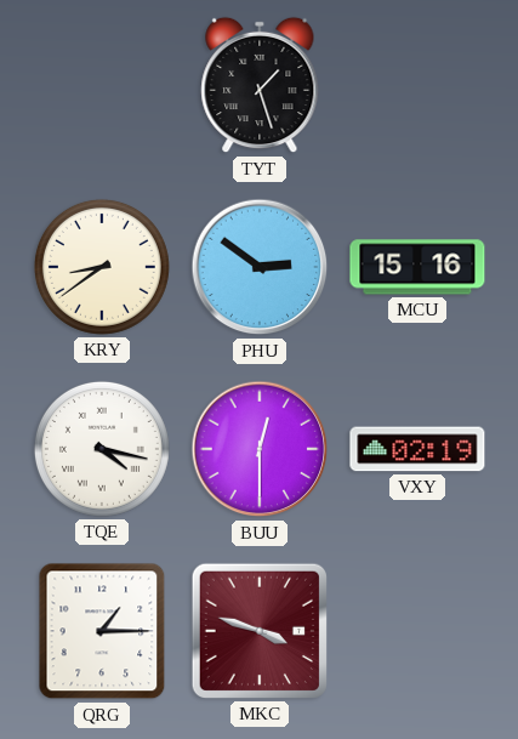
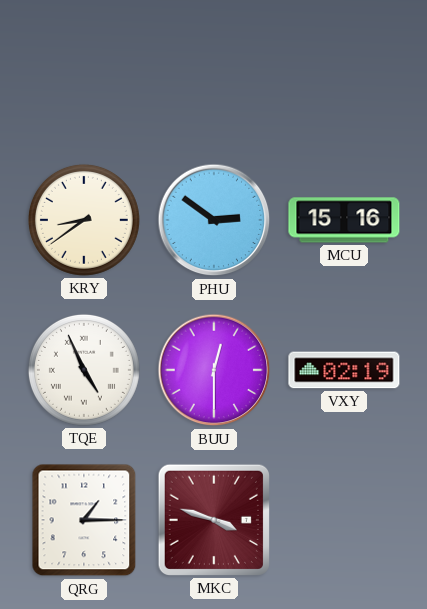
TYT: 1:27 -> none
TQE: 4:17 -> 4:56
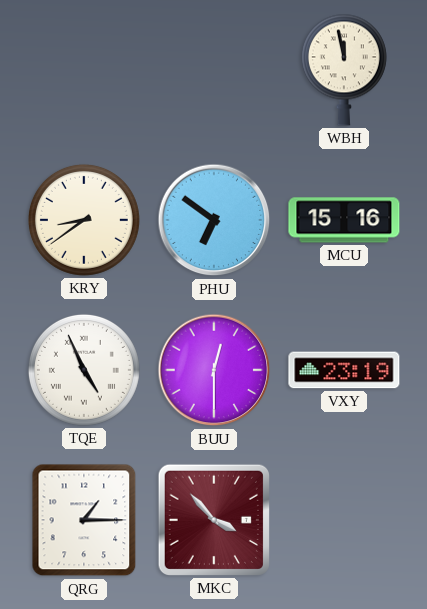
WBH: none -> 11:58
PHU: 2:51 -> 6:51
VXY: 02:19 -> 23:19
MKC: 3:48 -> 3:53
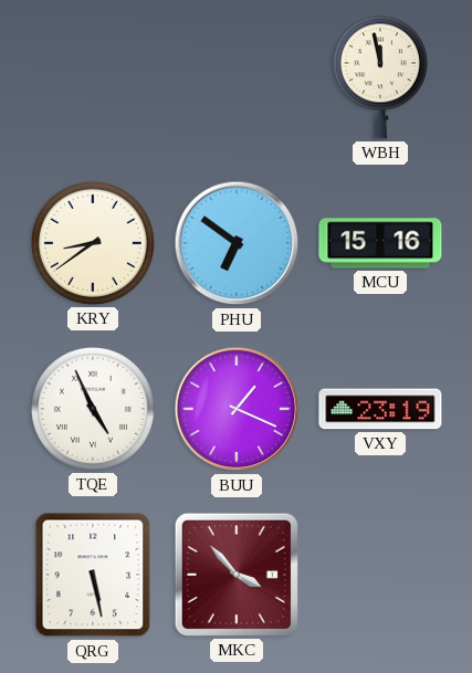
BUU: 12:30 -> 1:19
QRG: 1:15 -> 5:28
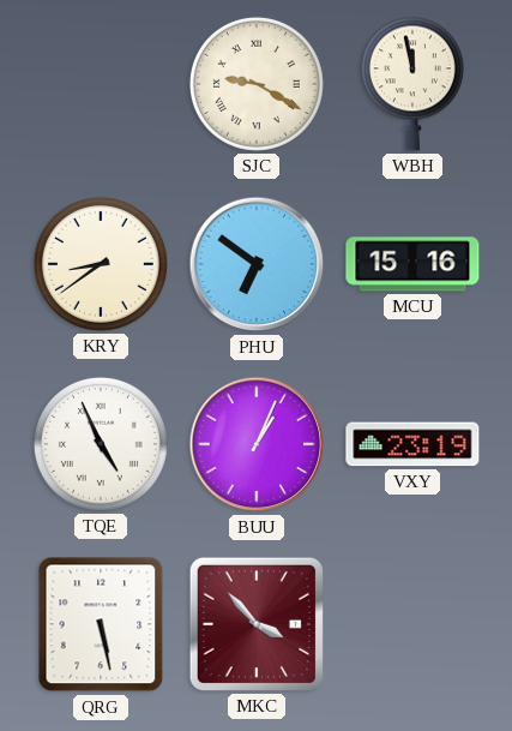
SJC: none -> 9:20
BUU: 1:19 -> 1:04
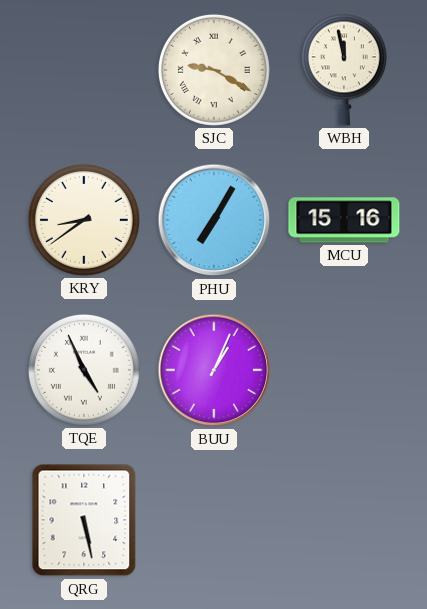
PHU: 6:51 -> 7:05
VXY: 23:19 -> none
MKC: 3:53 -> none
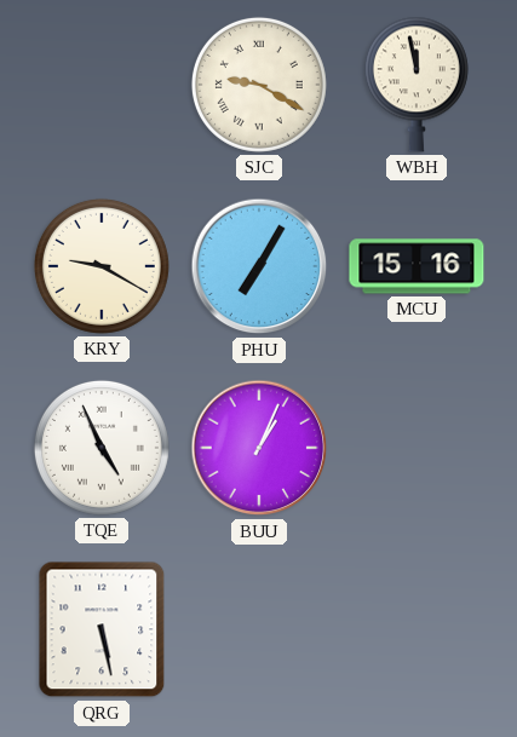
KRY: 8:39 -> 9:20
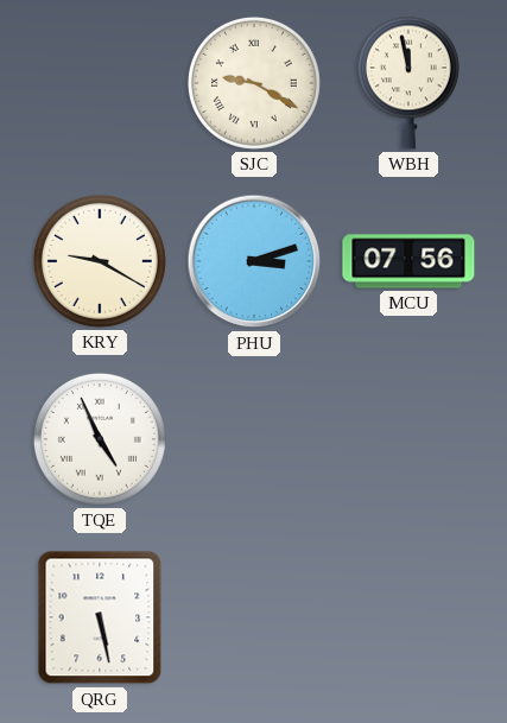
PHU: 7:05 -> 3:12
MCU: 15:16 -> 07:56
BUU: 1:04 -> none
